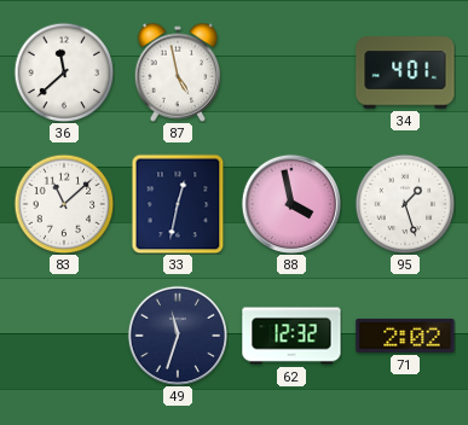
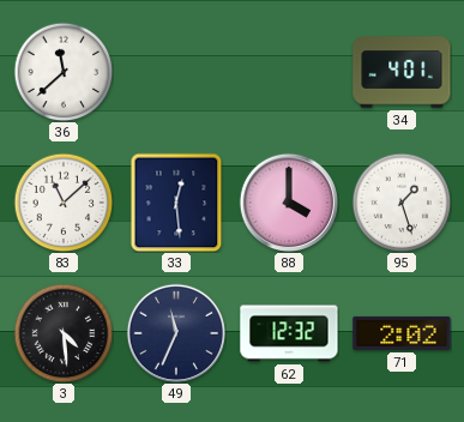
87: 4:58 -> none
33: 12:32 -> 12:29
88: 3:58 -> 4:00
3: none -> 4:29
49: 11:33 -> 11:34
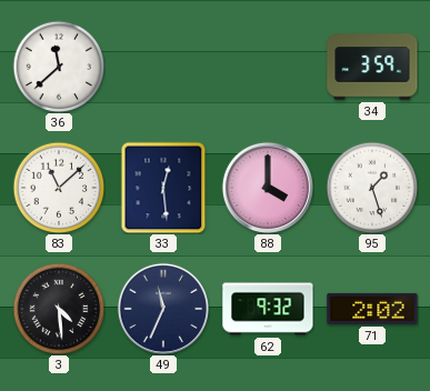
34: 4:01 -> 3:59
62: 12:32 -> 9:32
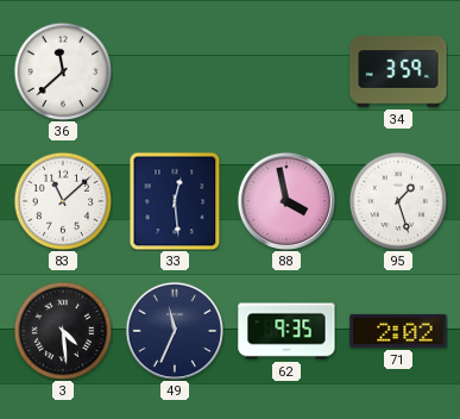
88: 4:00 -> 3:58
62: 9:32 -> 9:35
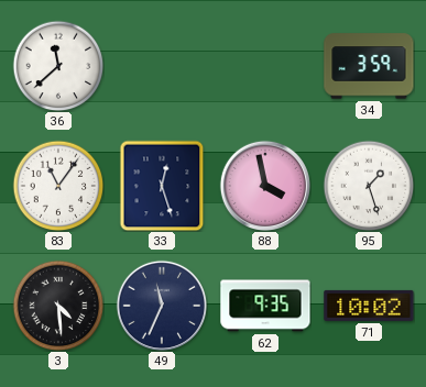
83: 11:08 -> 11:06
33: 12:29 -> 12:27
71: 2:02 -> 10:02
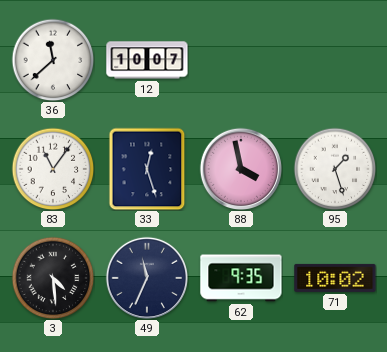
12: none -> 10:07
34: 3:59 -> none
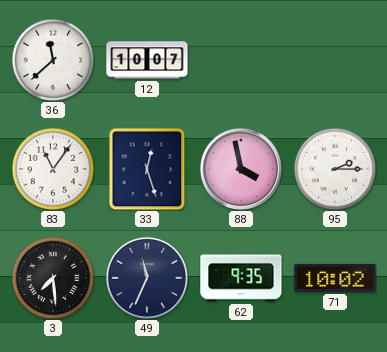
95: 1:27 -> 2:15
3: 4:29 -> 7:29
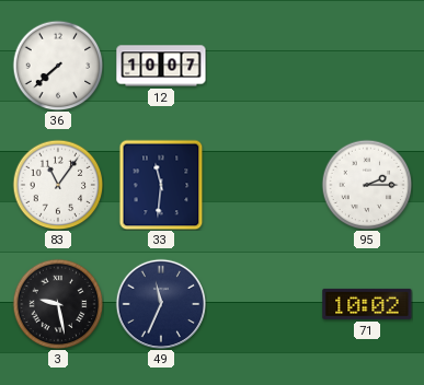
36: 11:38 -> 7:38
33: 12:27 -> 11:31
88: 3:58 -> none
3: 7:29 -> 9:28
62: 9:35 -> none
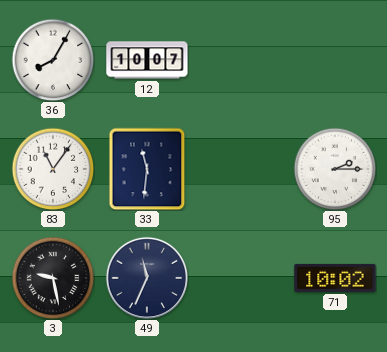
36: 7:38 -> 8:05
